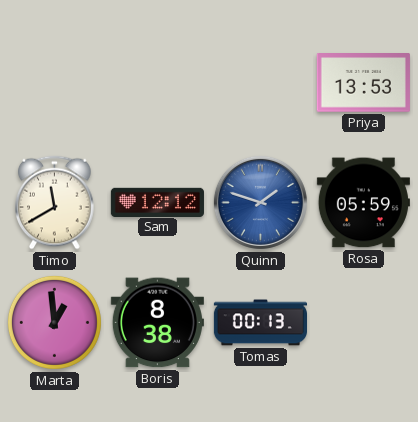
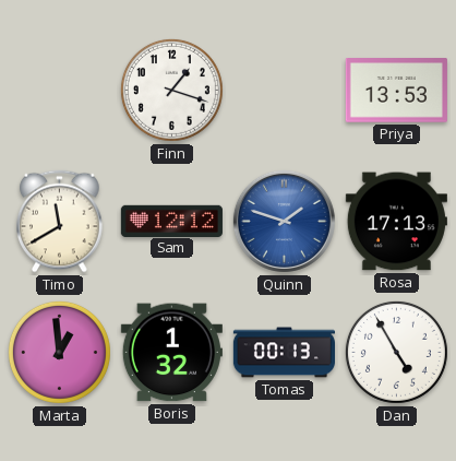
Finn: none -> 1:18
Rosa: 05:59 -> 17:13
Boris: 8:38 -> 1:32
Dan: none -> 4:55
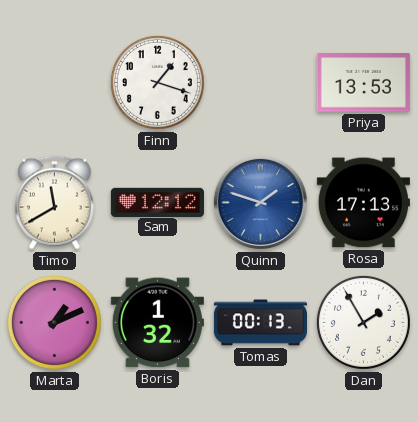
Marta: 12:59 -> 1:11
Dan: 4:55 -> 1:55
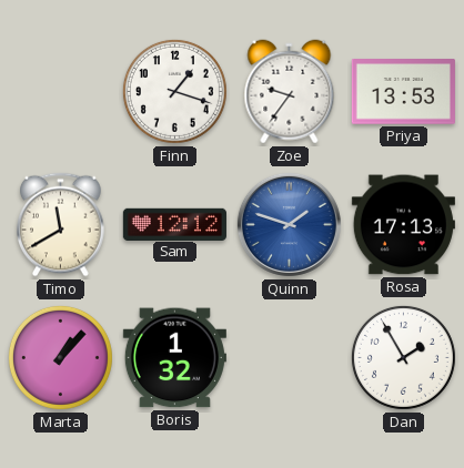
Zoe: none -> 9:36
Marta: 1:11 -> 1:07
Tomas: 00:13 -> none
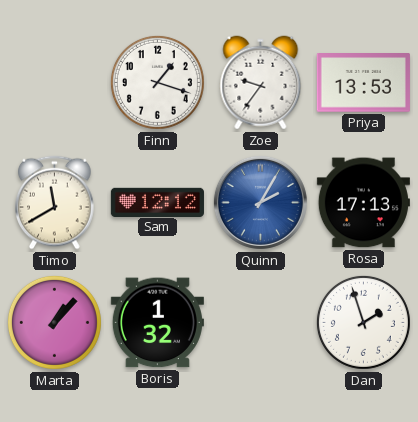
Quinn: 1:48 -> 2:05
Dan: 1:55 -> 1:57
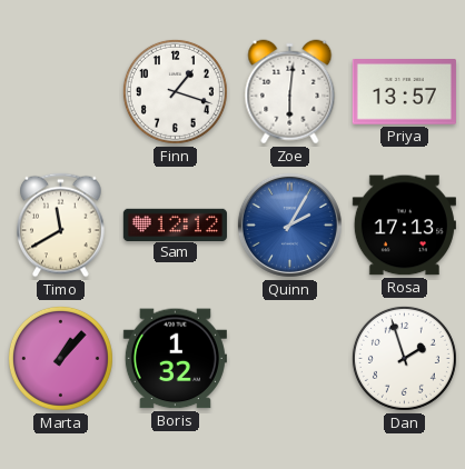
Zoe: 9:36 -> 6:01
Priya: 13:53 -> 13:57
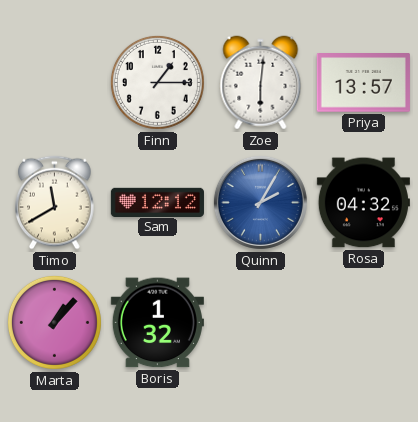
Finn: 1:18 -> 1:15
Rosa: 17:13 -> 04:32
Dan: 1:57 -> none
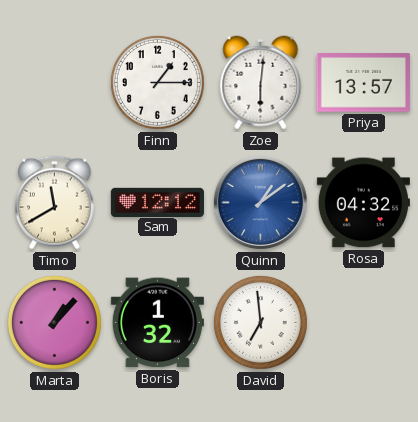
Quinn: 2:05 -> 1:09
David: none -> 6:59
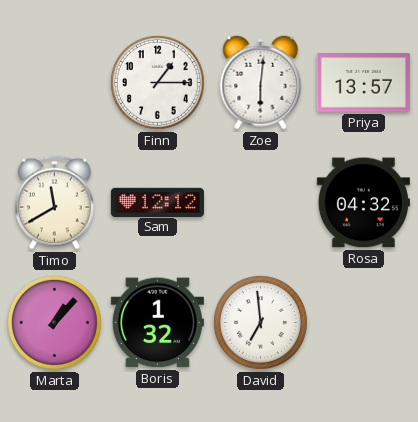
Quinn: 1:09 -> none
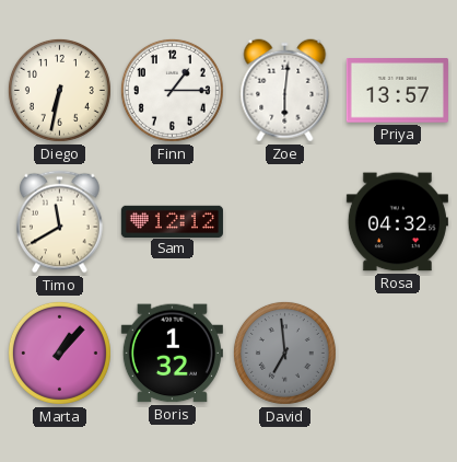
Diego: none -> 6:32
David dial: white -> grey
